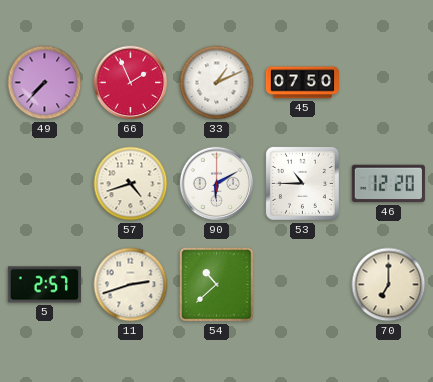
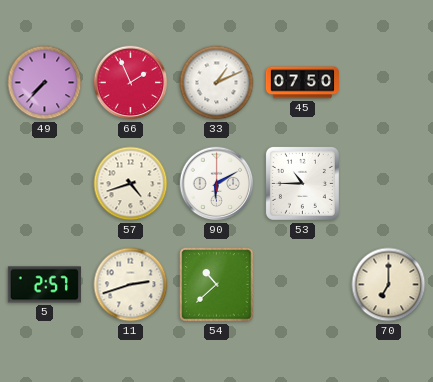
46: 12:20 -> none
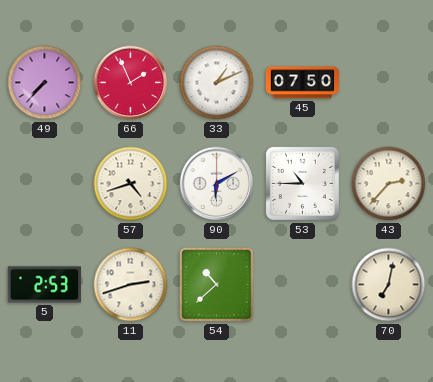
43: none -> 2:37
5: 2:57 -> 2:53
70: 7:00 -> 7:02
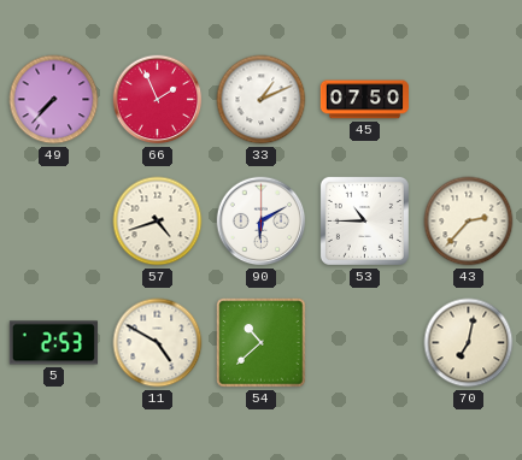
11: 2:42 -> 4:50
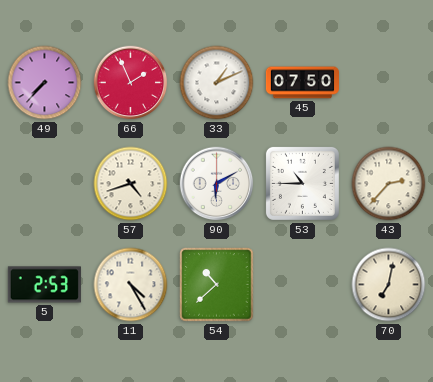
11: 4:50 -> 4:25
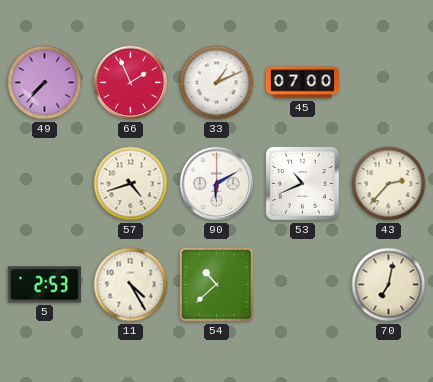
45: 07:50 -> 07:00
53: 10:45 -> 10:41
